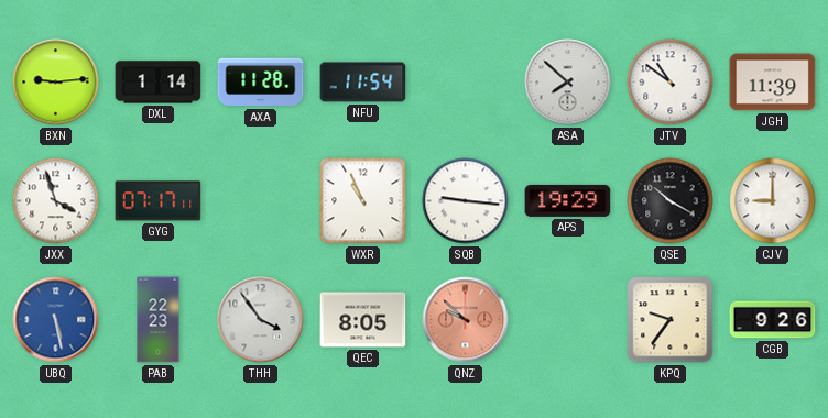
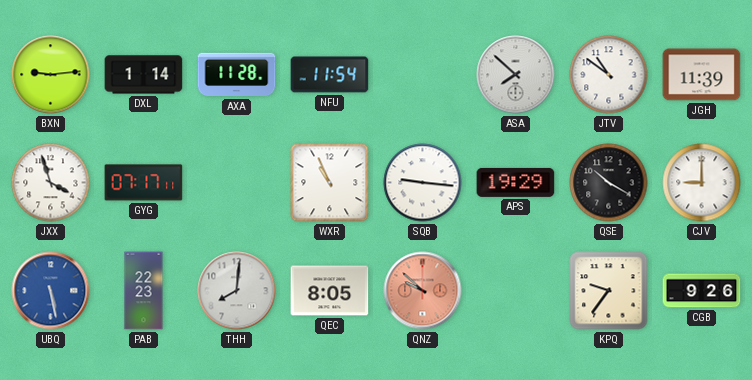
THH: 3:54 -> 8:01
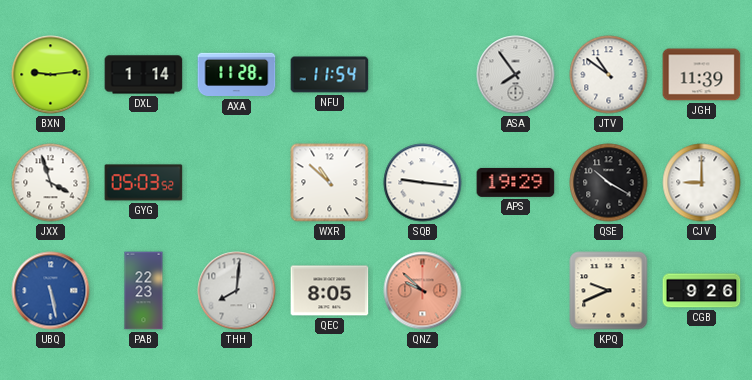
ASA: 7:52 -> 7:54
GYG: 07:17 -> 05:03
WXR: 10:56 -> 10:52
KPQ: 9:36 -> 9:41
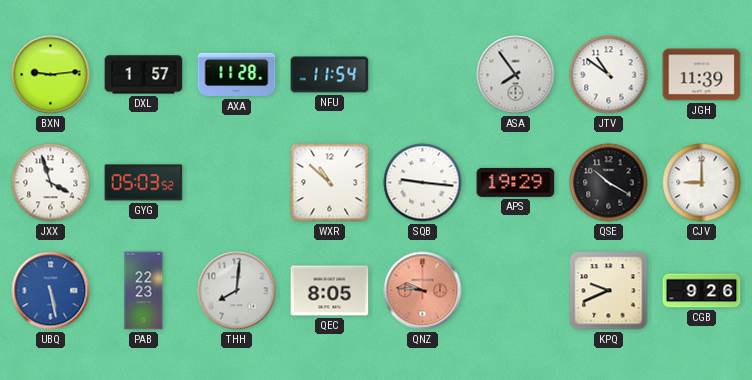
DXL: 1:14 -> 1:57
QNZ: 9:52 -> 9:46
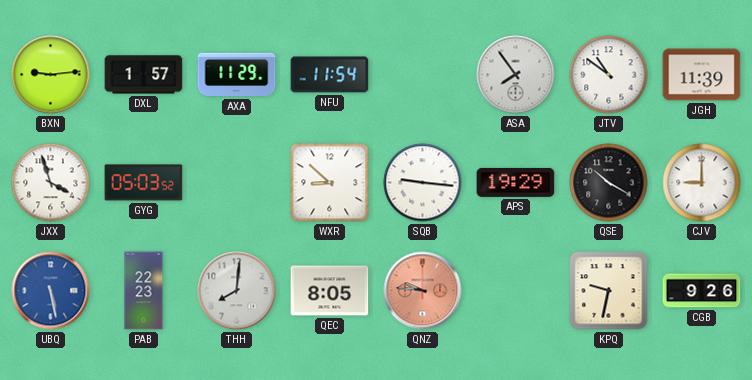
AXA: 11:28 -> 11:29
WXR: 10:52 -> 8:52
KPQ: 9:41 -> 9:32
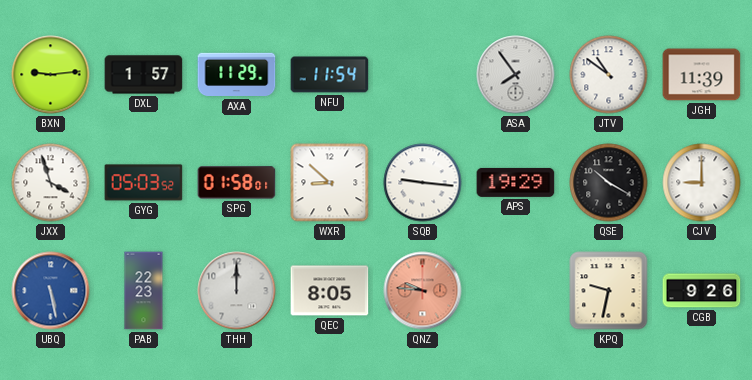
SPG: none -> 01:58
THH: 8:01 -> 12:00
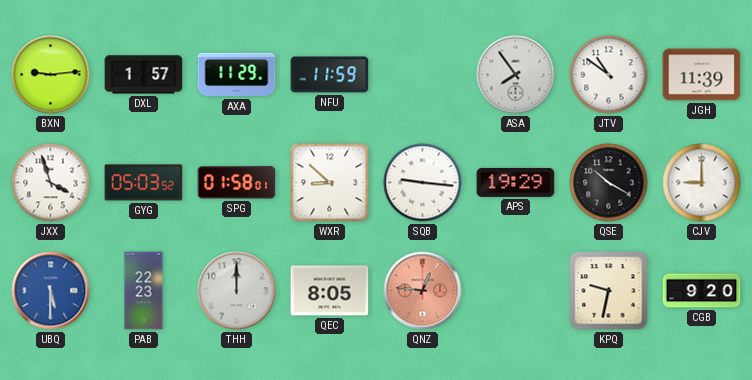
NFU: 11:54 -> 11:59
UBQ: 5:28 -> 5:30
QNZ: 9:46 -> 12:46
CGB: 9:26 -> 9:20
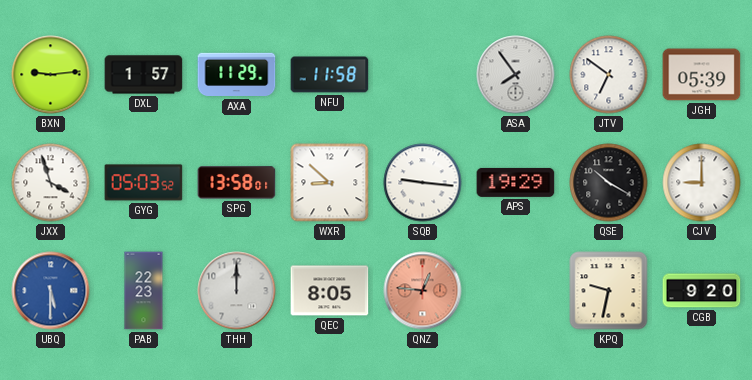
NFU: 11:59 -> 11:58
JTV: 10:51 -> 6:51
JGH: 11:39 -> 05:39
SPG: 01:58 -> 13:58
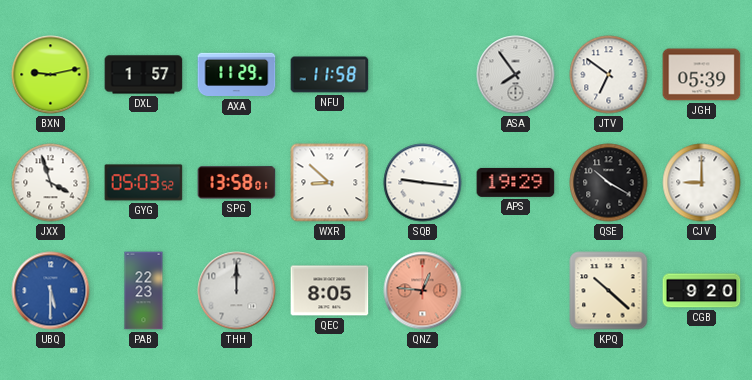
BXN: 9:14 -> 9:13
KPQ: 9:32 -> 10:22
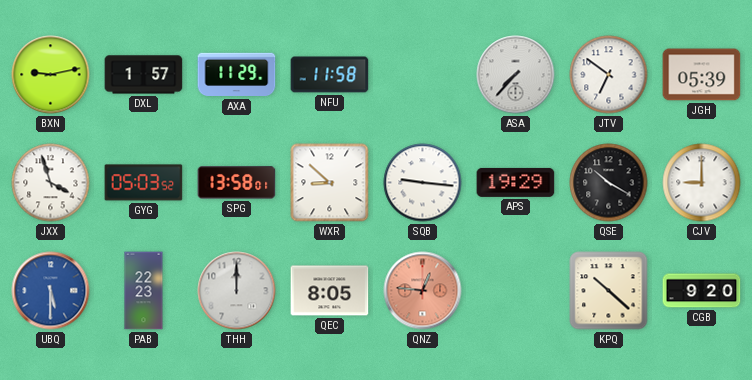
ASA: 7:54 -> 7:37
